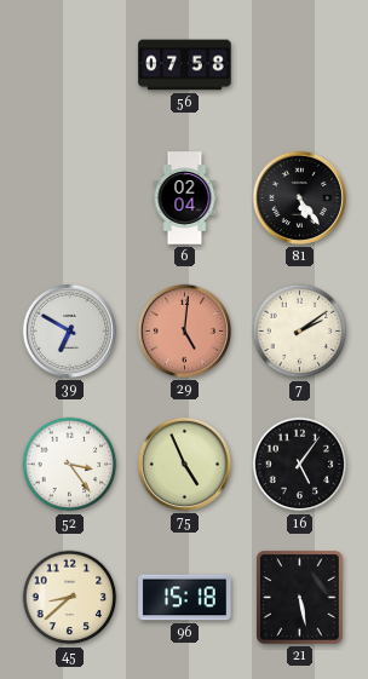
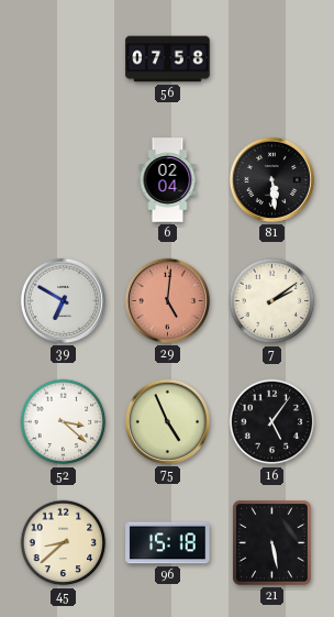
81: 5:24 -> 5:29
52: 3:24 -> 3:22
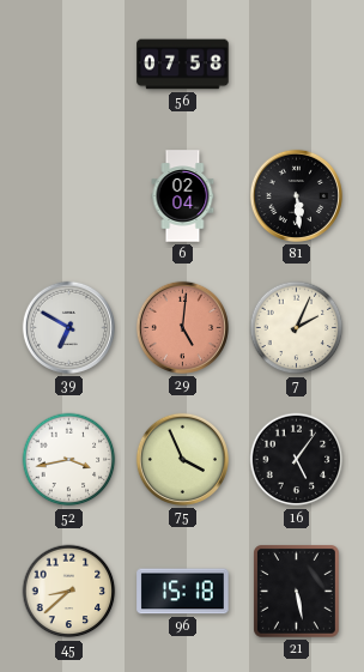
7: 2:09 -> 2:04
52: 3:22 -> 3:43
75: 4:56 -> 3:56
